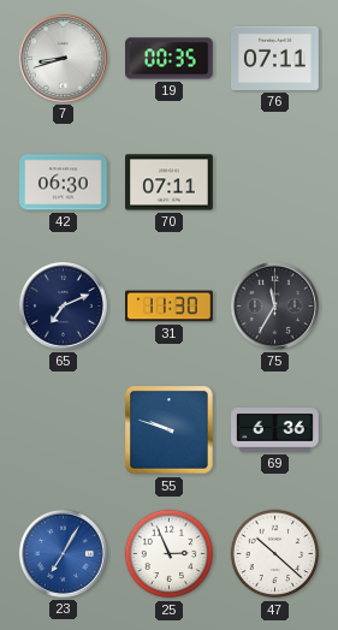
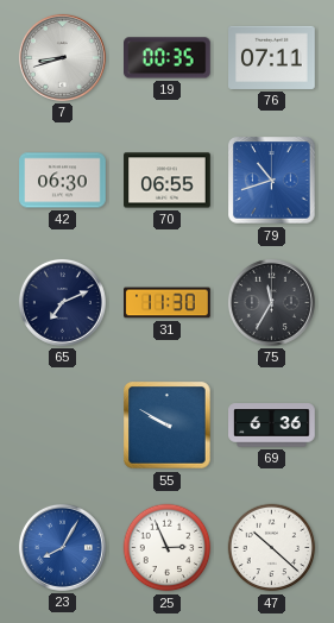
70: 07:11 -> 06:55
79: none -> 10:42
55: 9:48 -> 9:50
23: 7:05 -> 8:05
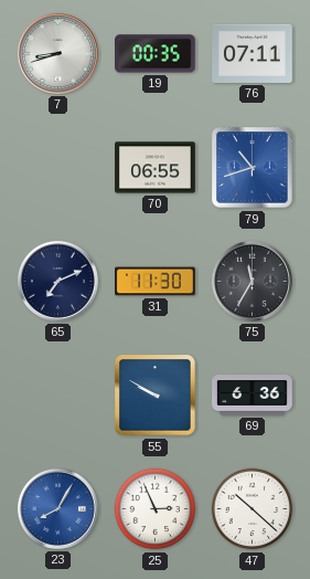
42: 06:30 -> none
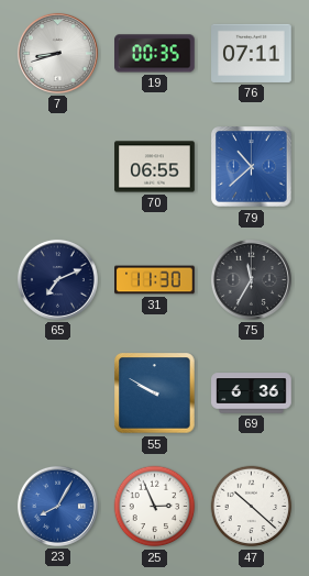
79: 10:42 -> 10:38
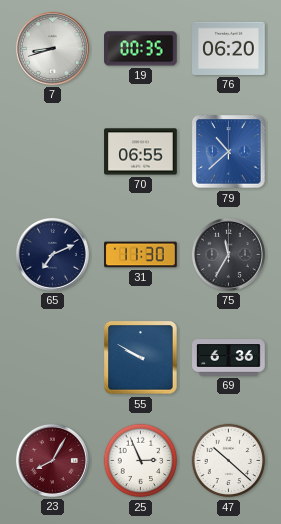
76: 07:11 -> 06:20
23 dial: blue -> burgundy
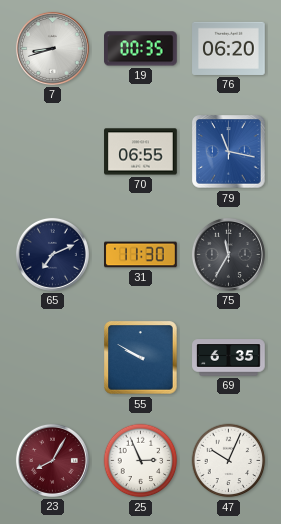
79: 10:38 -> 11:17
69: 6:36 -> 6:35
47: 10:22 -> 10:04
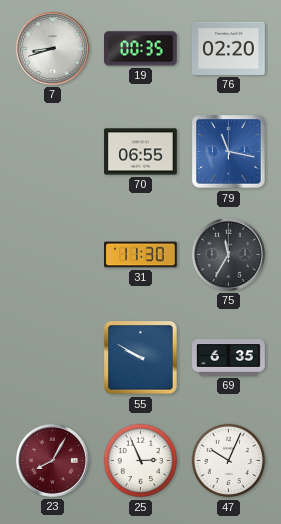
76: 06:20 -> 02:20
65: 7:11 -> none
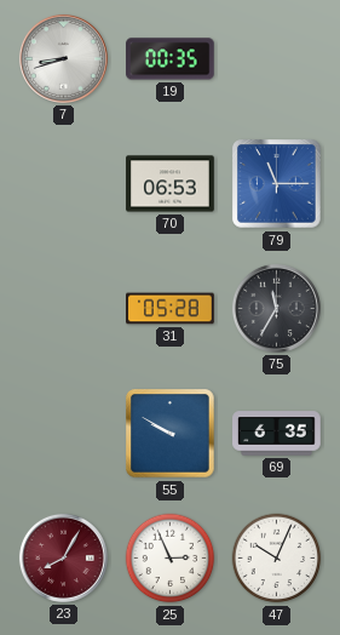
76: 02:20 -> none
70: 06:55 -> 06:53
79: 11:17 -> 11:15
31: 11:30 -> 05:28
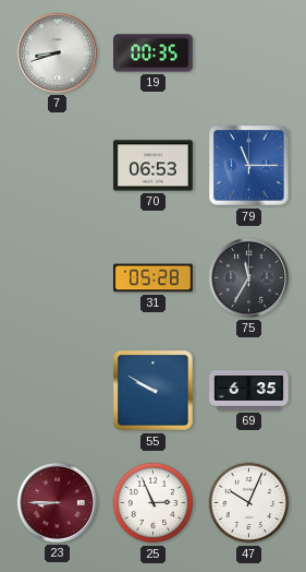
23: 8:05 -> 8:45
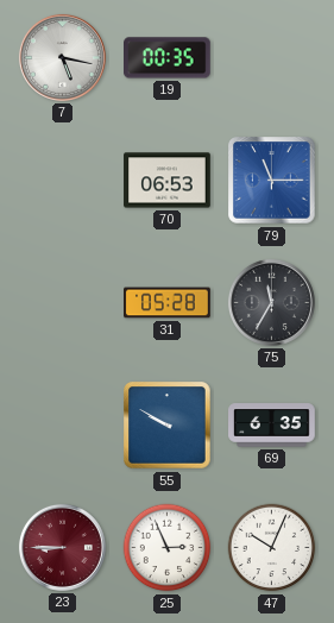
7: 8:42 -> 5:17
